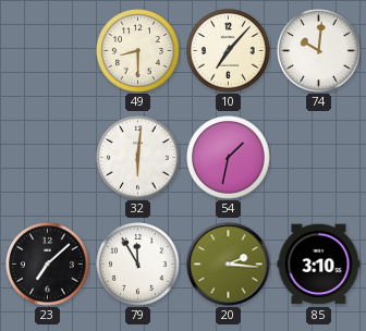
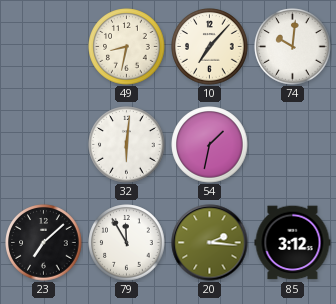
49: 8:30 -> 8:32
85: 3:10 -> 3:12
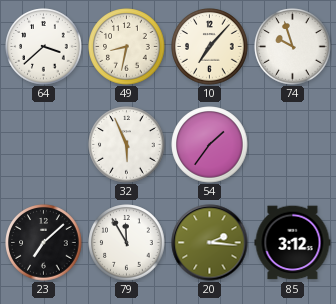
64: none -> 3:38
74: 10:01 -> 9:57
32: 6:01 -> 5:56
54: 1:32 -> 1:36
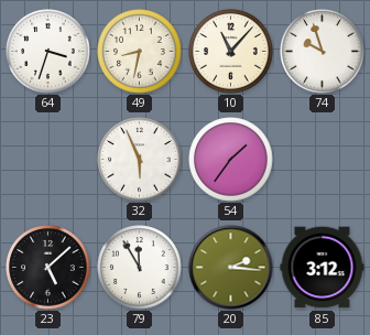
64: 3:38 -> 3:33
10: 7:07 -> 11:07
23: 7:08 -> 5:08
